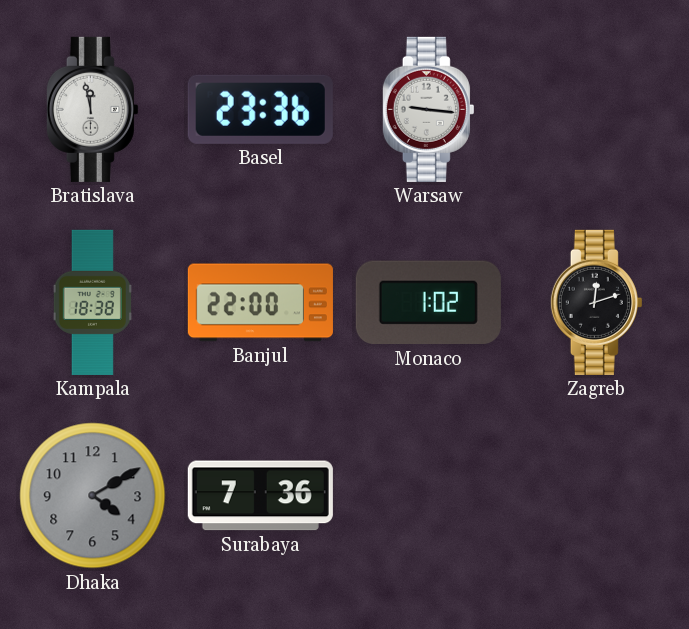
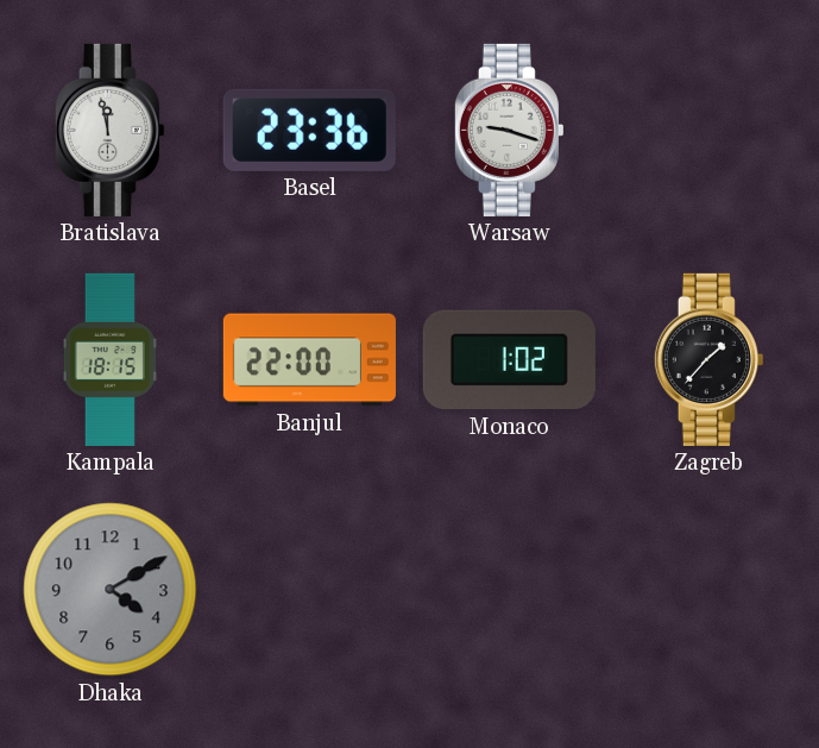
Warsaw: 9:16 -> 9:18
Kampala: 18:38 -> 18:15
Zagreb: 12:12 -> 1:37
Surabaya: 7:36 -> none
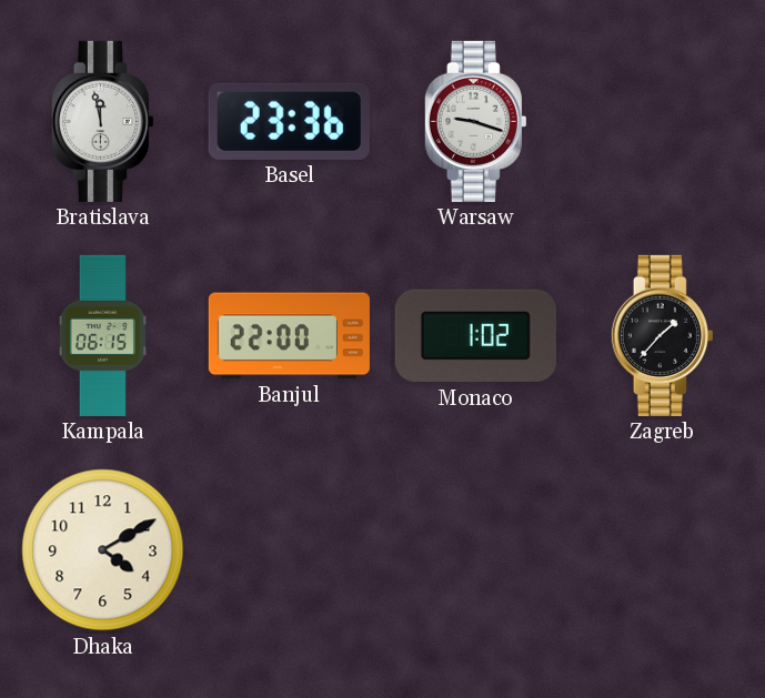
Kampala: 18:15 -> 06:15
Dhaka dial: grey -> cream
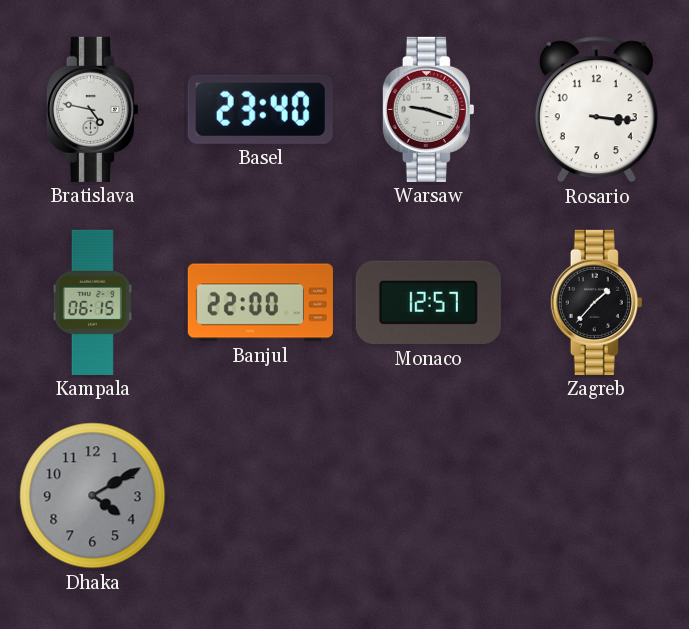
Bratislava: 11:58 -> 4:47
Basel: 23:36 -> 23:40
Rosario: none -> 3:16
Monaco: 1:02 -> 12:57
Dhaka dial: cream -> grey
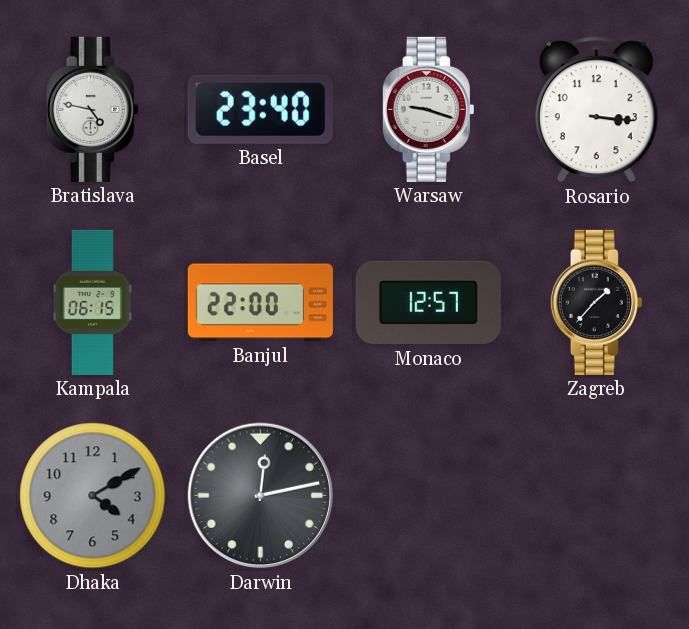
Darwin: none -> 12:13
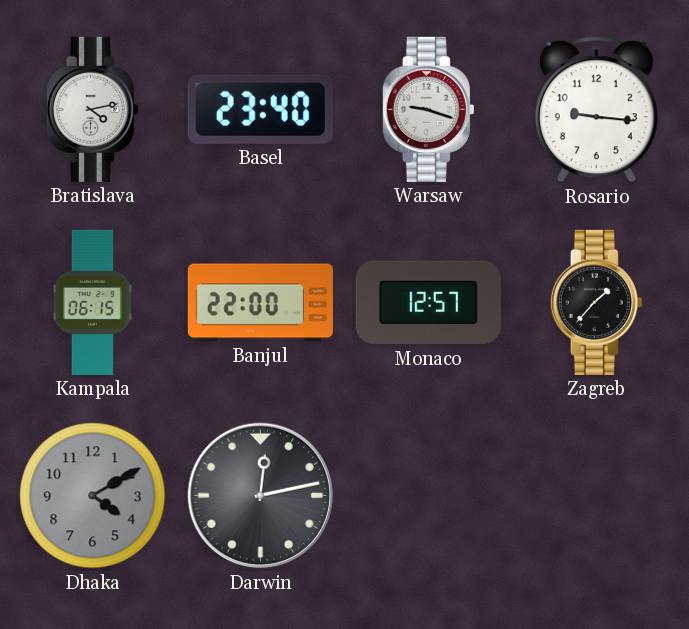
Bratislava: 4:47 -> 4:13
Rosario: 3:16 -> 9:16
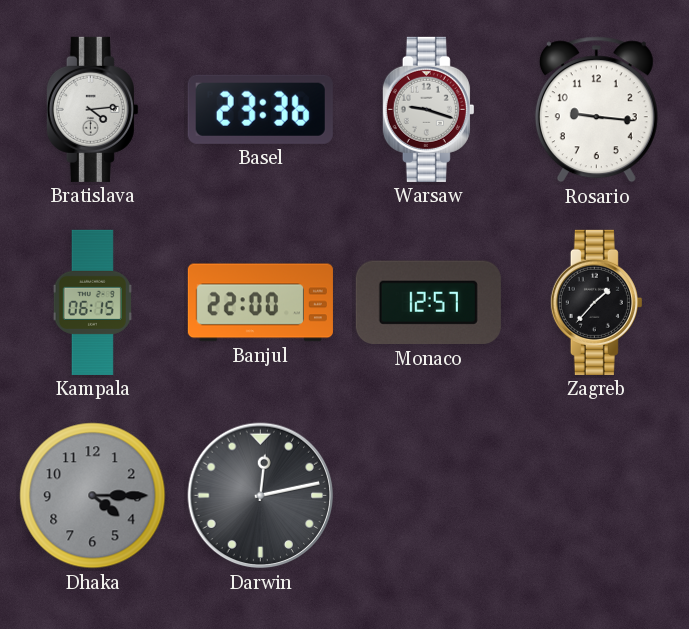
Bratislava: 4:13 -> 4:14
Basel: 23:40 -> 23:36
Dhaka: 4:10 -> 4:15
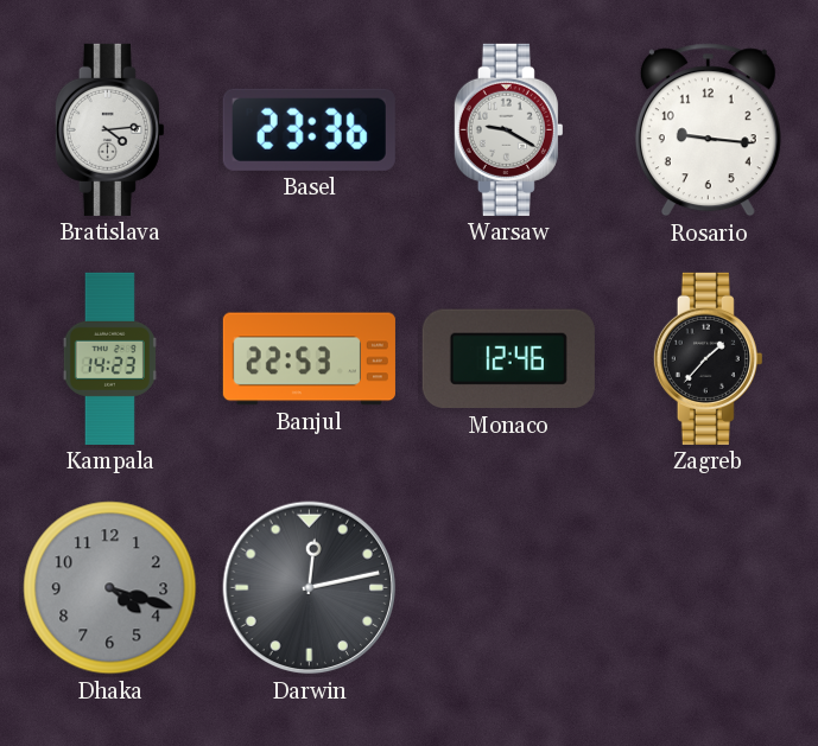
Warsaw: 9:18 -> 9:20
Kampala: 06:15 -> 14:23
Banjul: 22:00 -> 22:53
Monaco: 12:57 -> 12:46
Dhaka: 4:15 -> 4:18
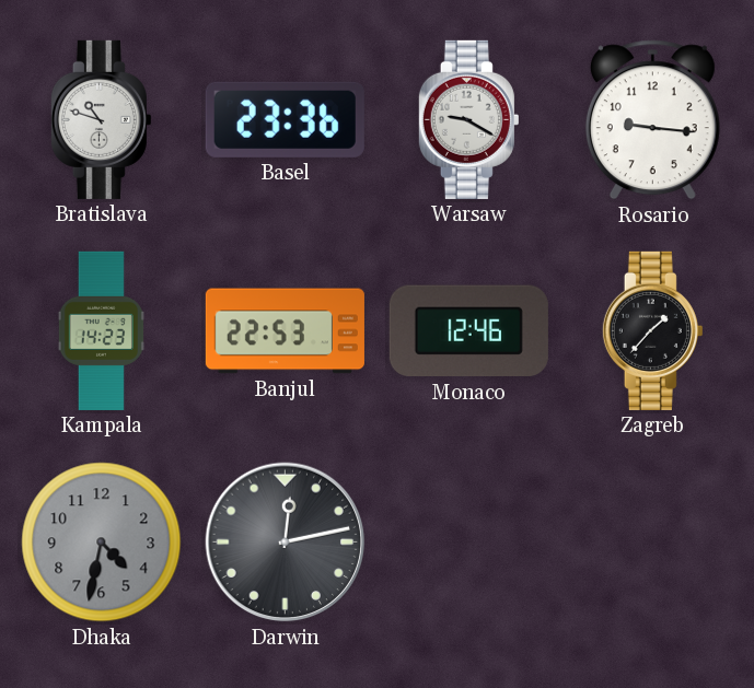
Bratislava: 4:14 -> 10:48
Dhaka: 4:18 -> 4:32
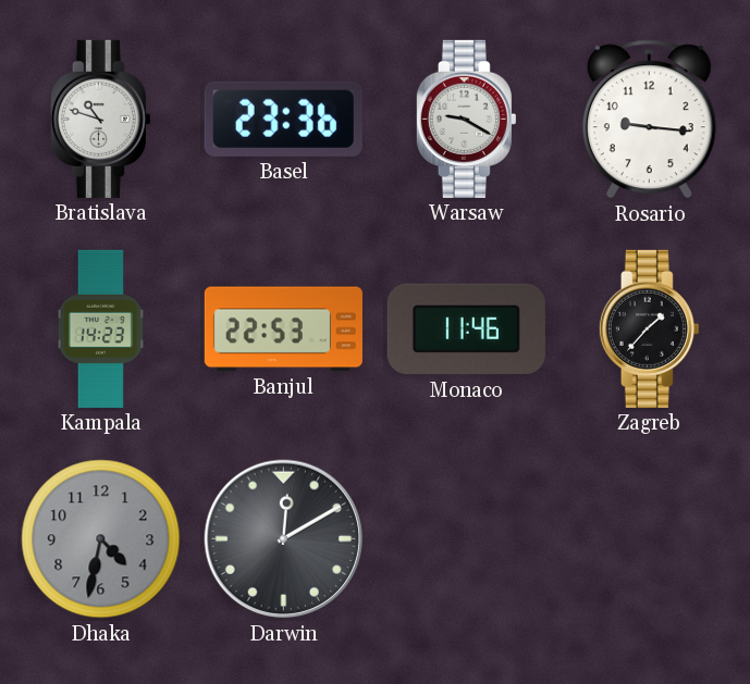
Monaco: 12:46 -> 11:46
Darwin: 12:13 -> 12:10
